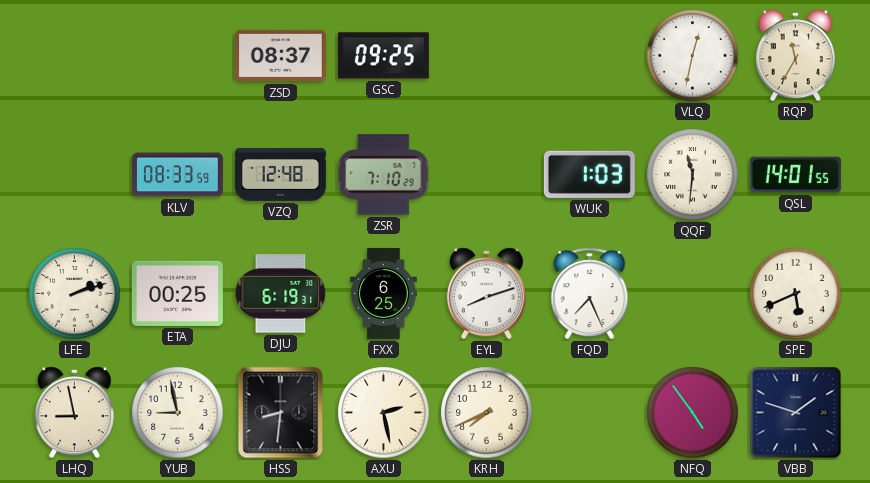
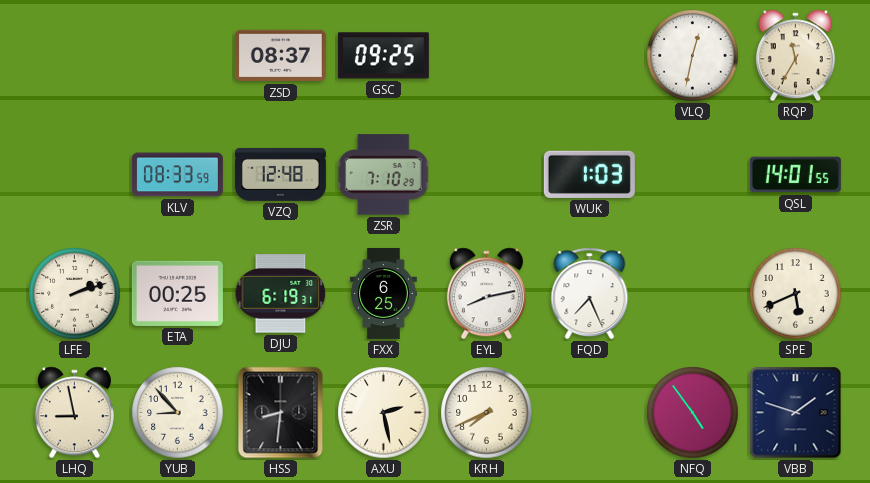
QQF: 11:31 -> none
EYL: 8:12 -> 8:13
YUB: 8:58 -> 8:53
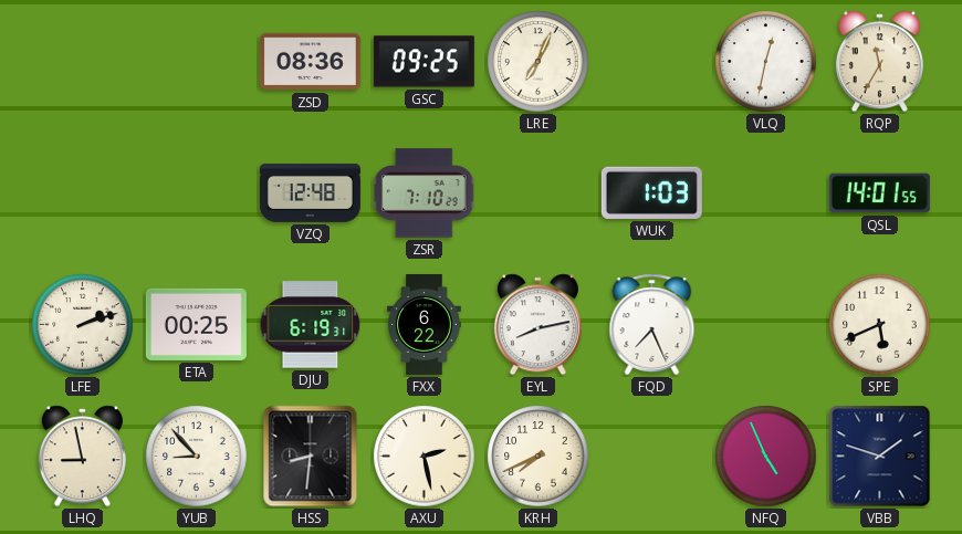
ZSD: 08:37 -> 08:36
LRE: none -> 7:04
KLV: 08:33 -> none
FXX: 6:25 -> 6:22
NFQ: 4:54 -> 4:56
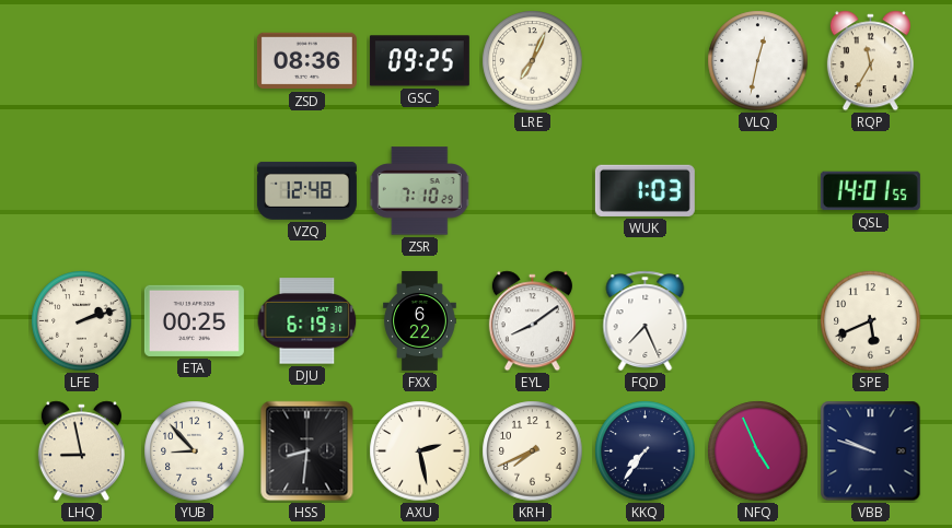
EYL: 8:13 -> 8:09
KKQ: none -> 7:36
VBB: 1:48 -> 9:48
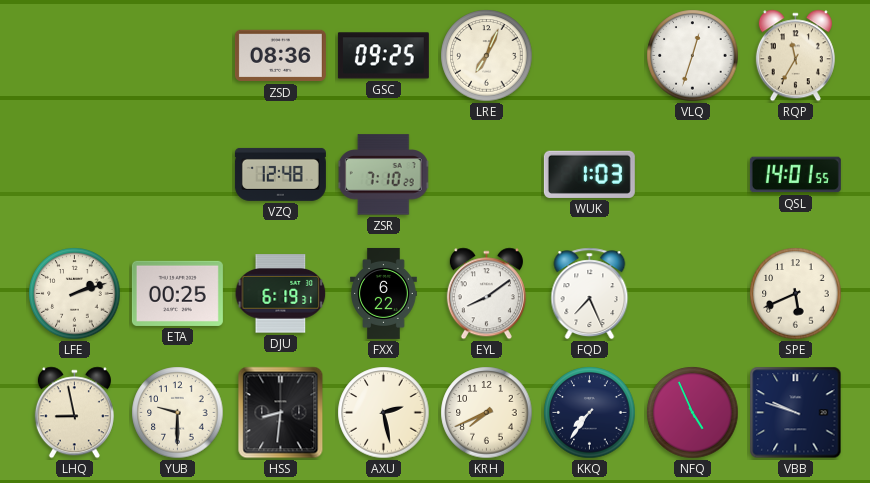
VLQ: 12:32 -> 12:33
YUB: 8:53 -> 9:30
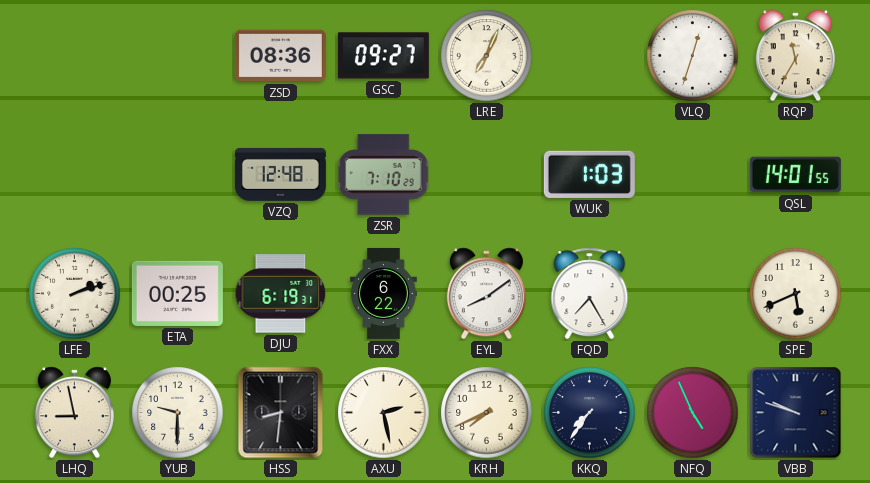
GSC: 09:25 -> 09:27
FQD: 7:26 -> 7:25
